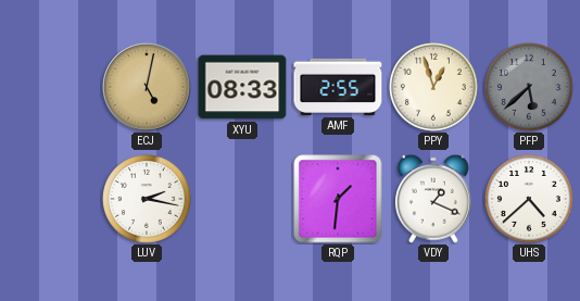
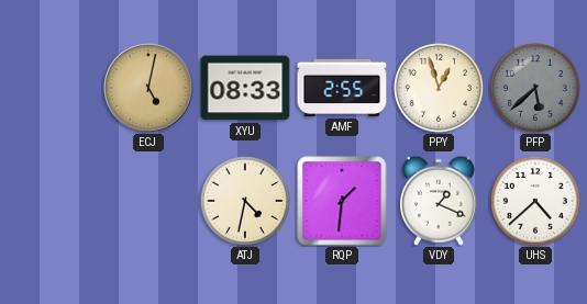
LUV: 2:17 -> none
ATJ: none -> 4:32
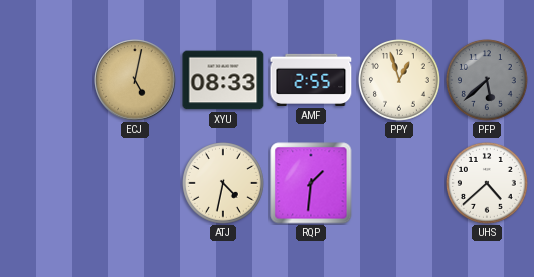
VDY: 1:19 -> none
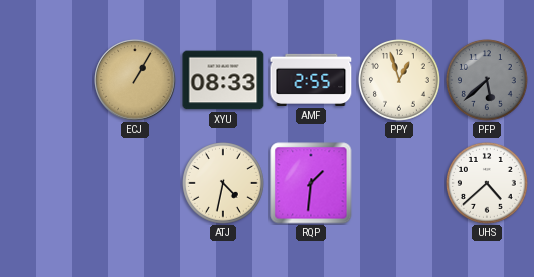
ECJ: 5:02 -> 1:05
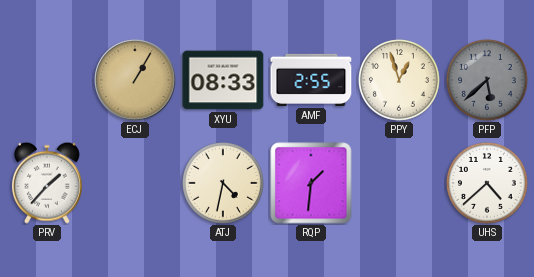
PRV: none -> 1:37
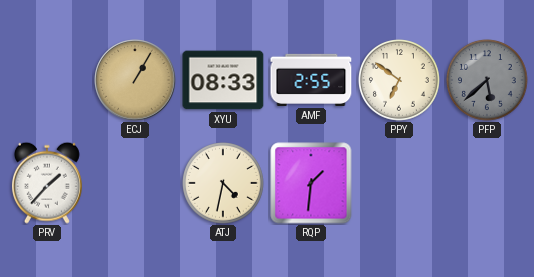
PPY: 12:57 -> 6:51
UHS: 4:38 -> none
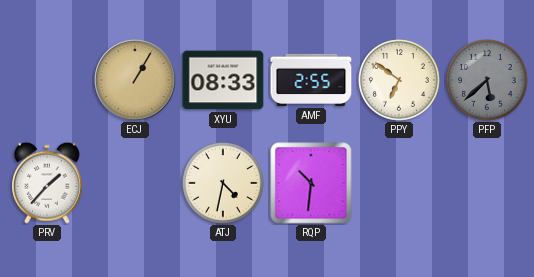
RQP: 1:31 -> 10:31
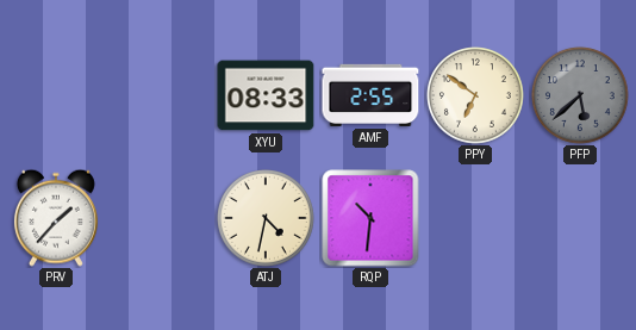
ECJ: 1:05 -> none
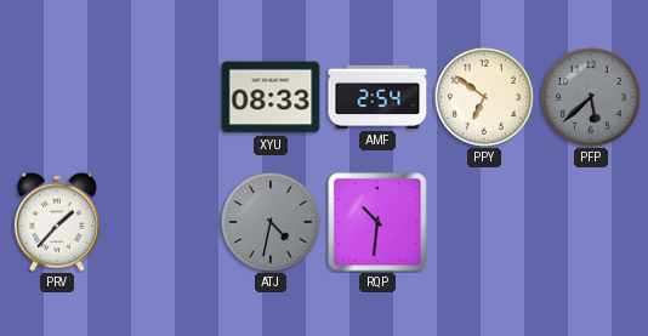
AMF: 2:55 -> 2:54
ATJ dial: cream -> grey
